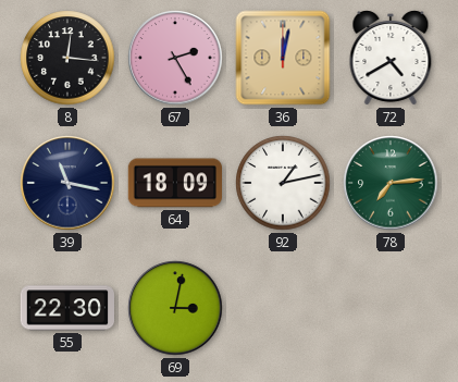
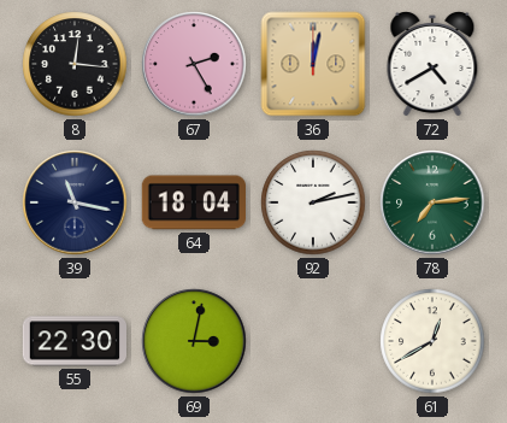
64: 18:09 -> 18:04
92: 1:13 -> 2:13
61: none -> 12:40
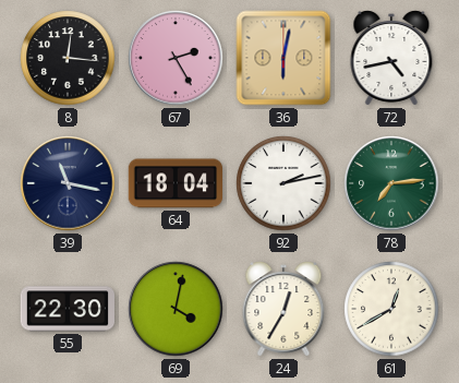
36: 12:02 -> 6:02
72: 4:40 -> 4:43
69: 3:02 -> 4:02
24: none -> 12:35
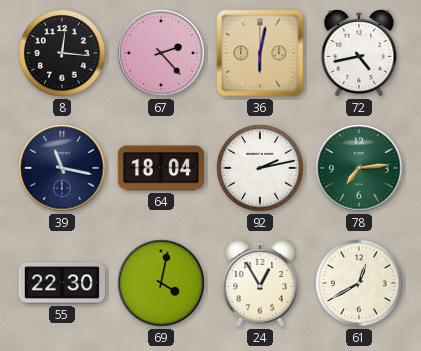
67: 2:25 -> 2:23
24: 12:35 -> 12:55
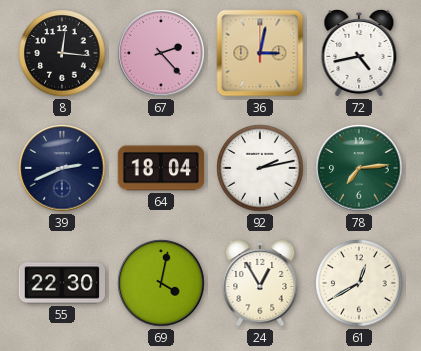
36: 6:02 -> 3:02
39: 11:17 -> 2:41
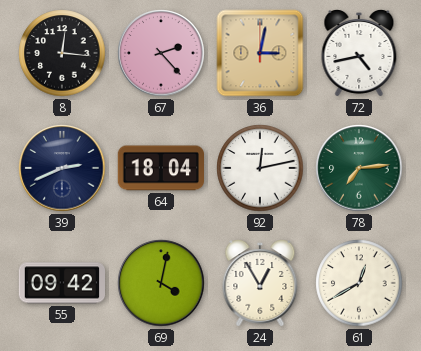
92: 2:13 -> 12:13
55: 22:30 -> 09:42
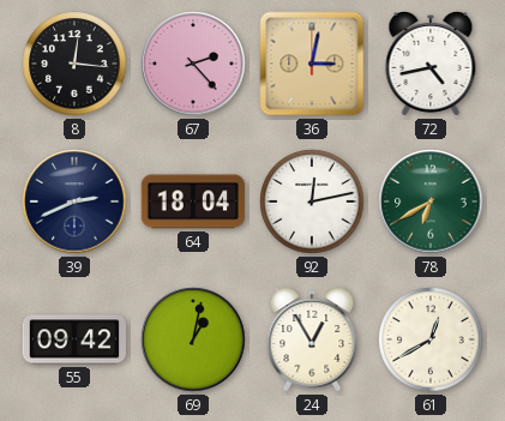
78: 7:14 -> 6:40
69: 4:02 -> 1:02
